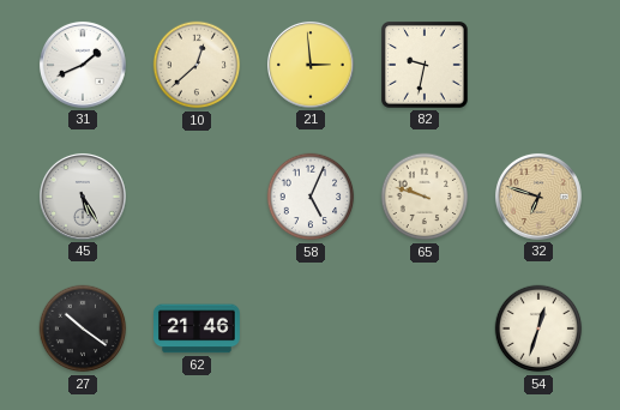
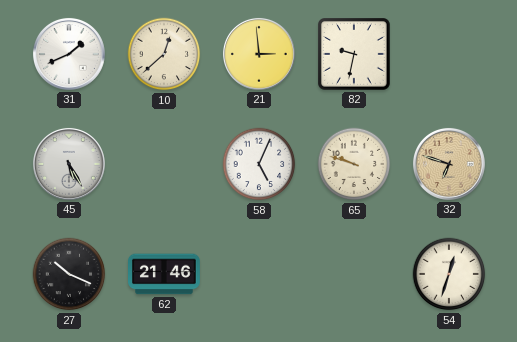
27: 10:21 -> 10:19
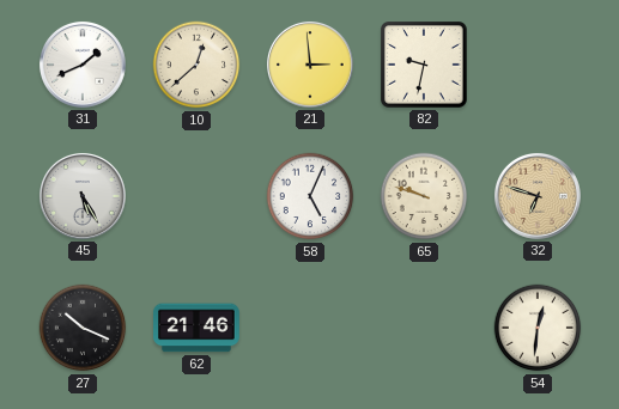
54: 12:33 -> 12:31
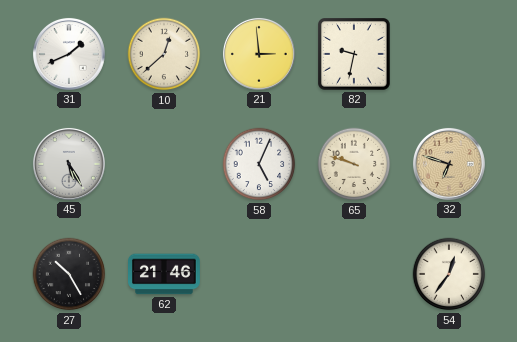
27: 10:19 -> 10:25
54: 12:31 -> 12:36
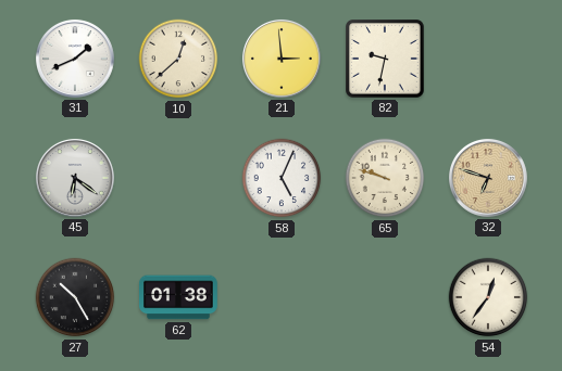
45: 5:25 -> 6:21
62: 21:46 -> 01:38
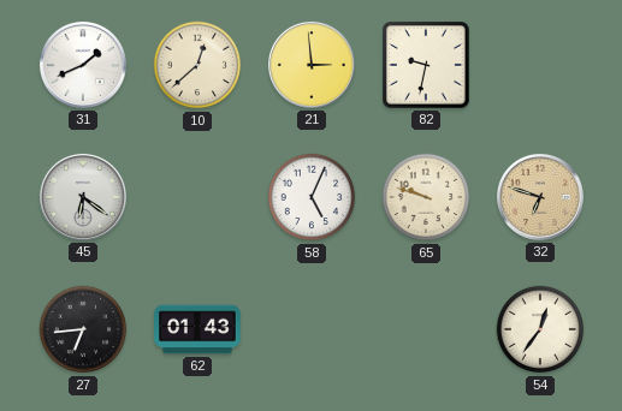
27: 10:25 -> 6:44
62: 01:38 -> 01:43
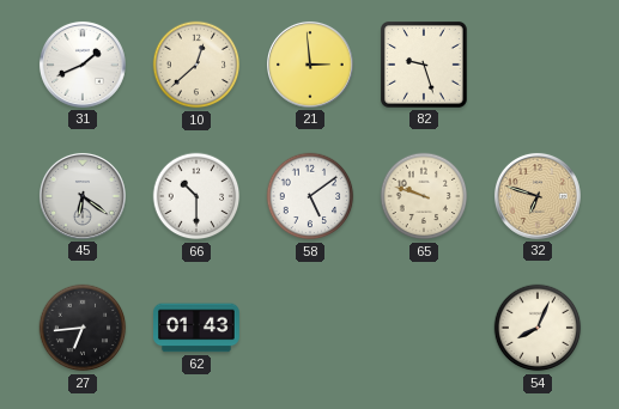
82: 9:32 -> 9:27
66: none -> 10:30
58: 5:04 -> 5:09
54: 12:36 -> 8:04
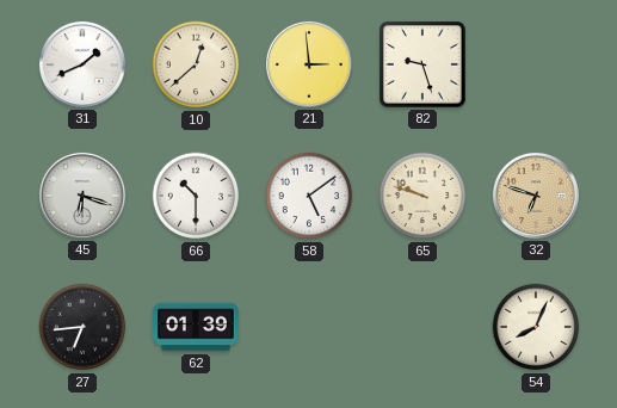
45: 6:21 -> 6:18
62: 01:43 -> 01:39
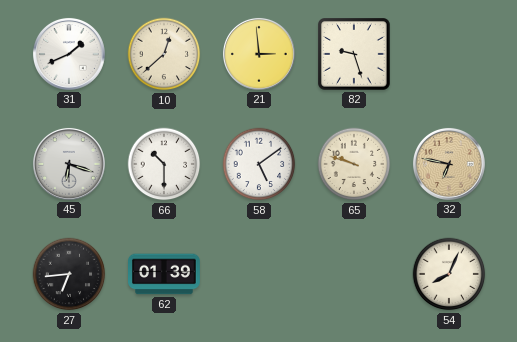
32: 6:48 -> 6:47
